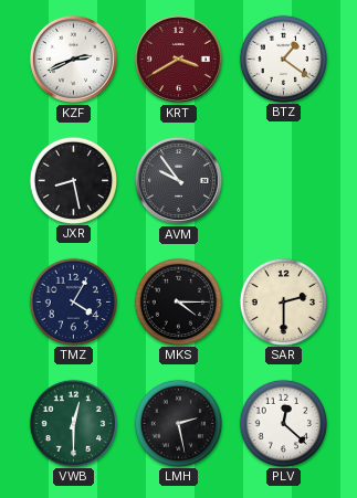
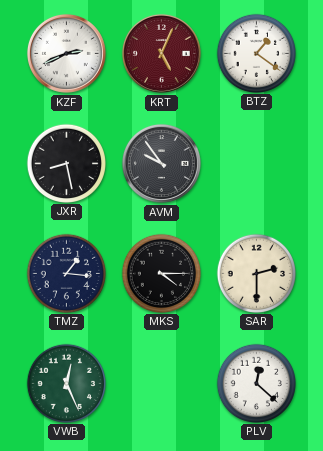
KRT: 3:40 -> 5:04
TMZ: 4:05 -> 1:16
VWB: 12:30 -> 12:26
LMH: 2:28 -> none
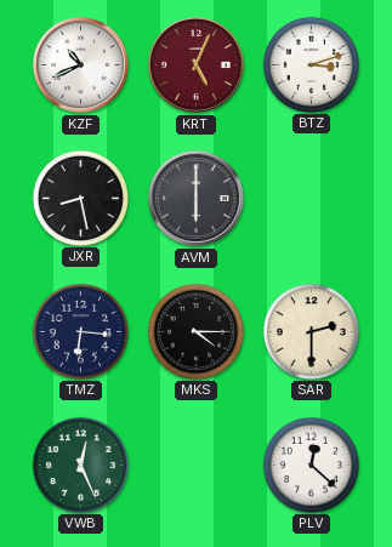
KZF: 2:41 -> 10:41
BTZ: 1:21 -> 3:12
AVM: 9:54 -> 6:00
TMZ: 1:16 -> 6:16
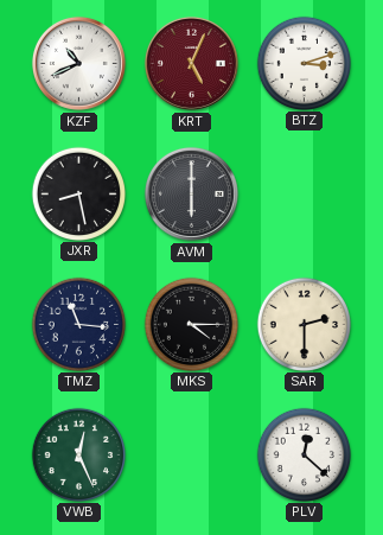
TMZ: 6:16 -> 11:16
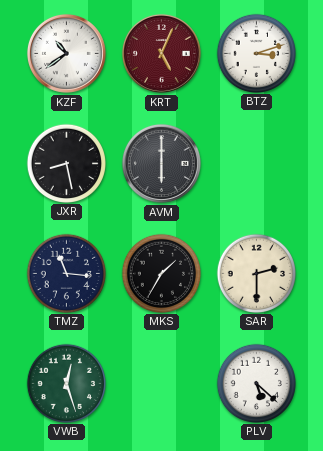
KZF: 10:41 -> 10:39
MKS: 4:15 -> 1:35
VWB: 12:26 -> 12:27
PLV: 12:22 -> 5:22
